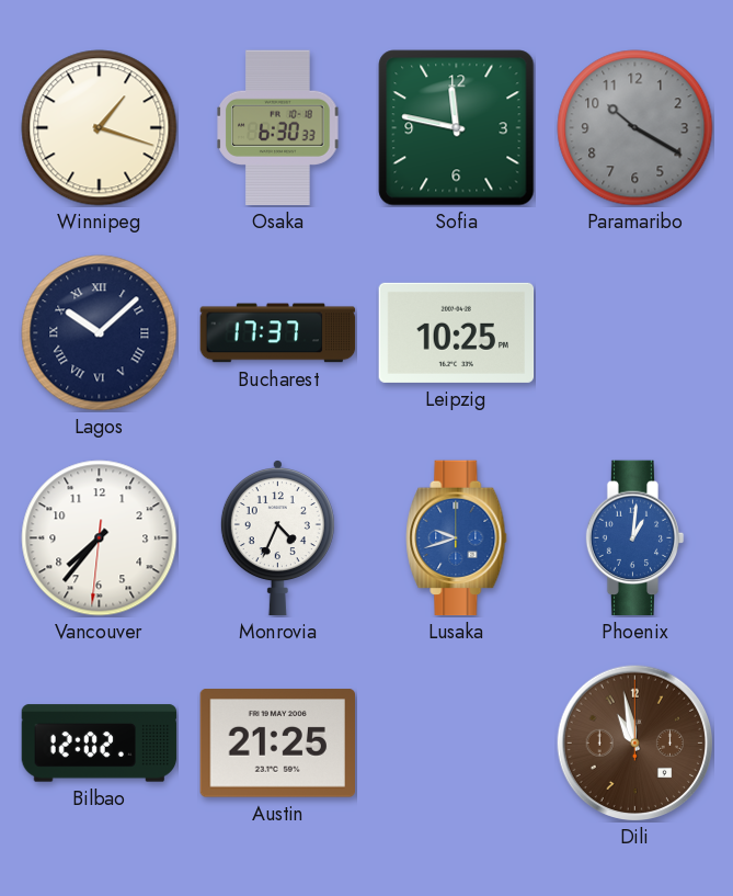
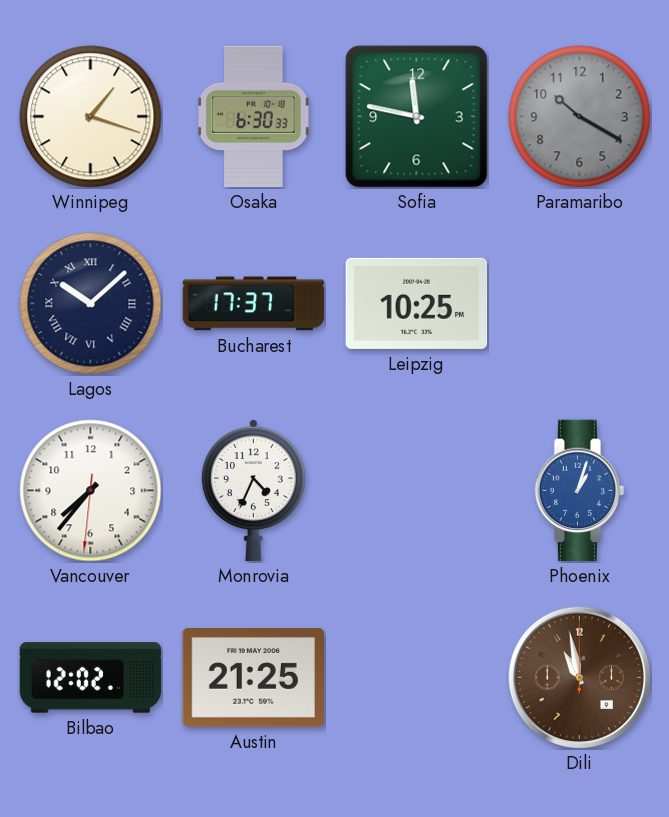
Lusaka: 9:42 -> none
Phoenix: 1:01 -> 1:03
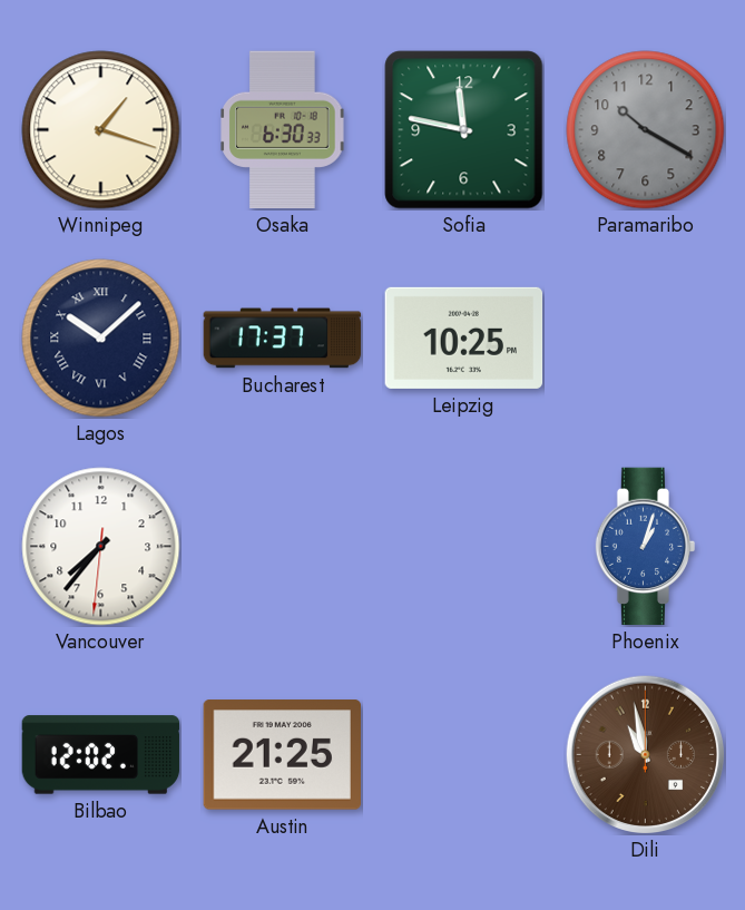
Monrovia: 4:34 -> none
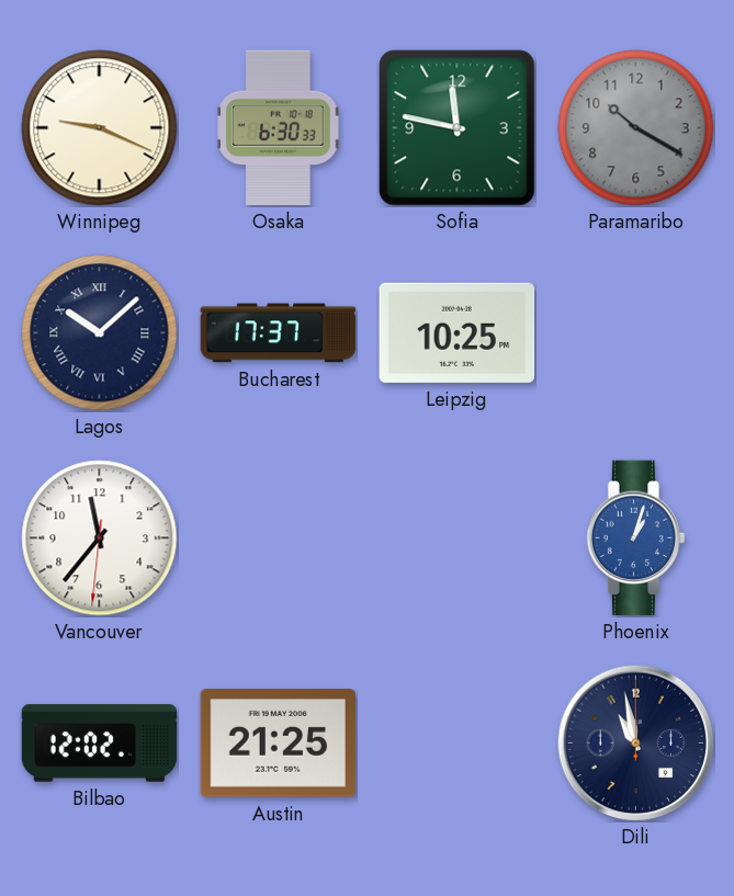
Winnipeg: 1:18 -> 9:19
Vancouver: 7:36 -> 11:36
Dili dial: brown -> navy
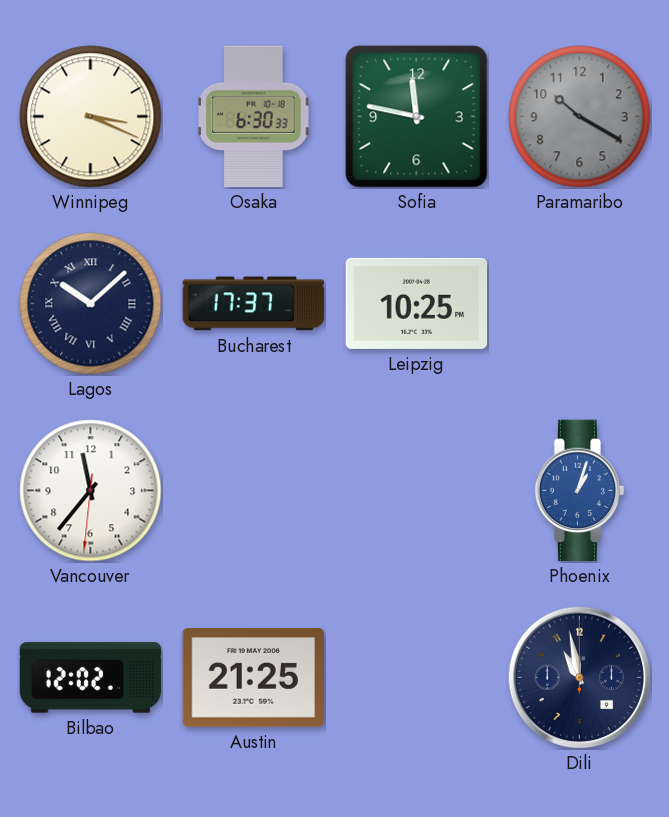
Winnipeg: 9:19 -> 3:19
